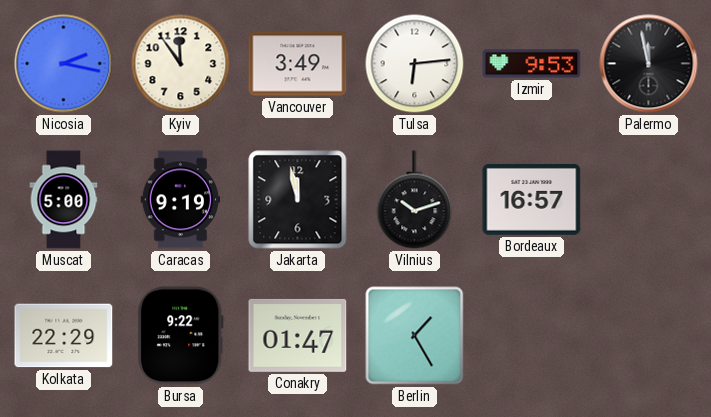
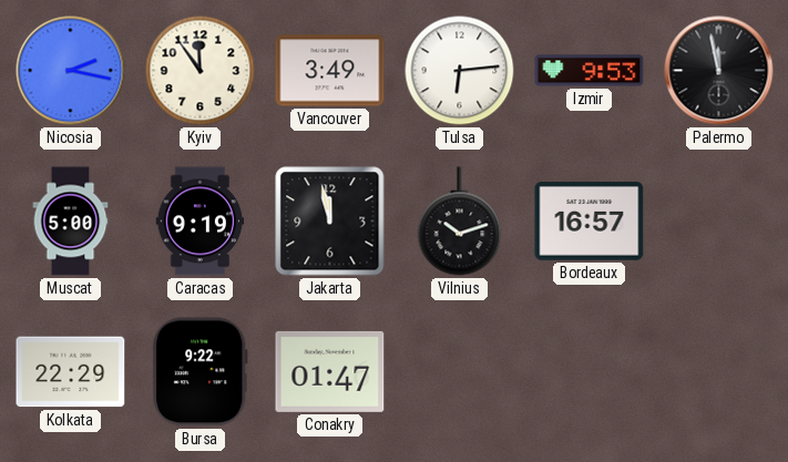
Berlin: 1:25 -> none
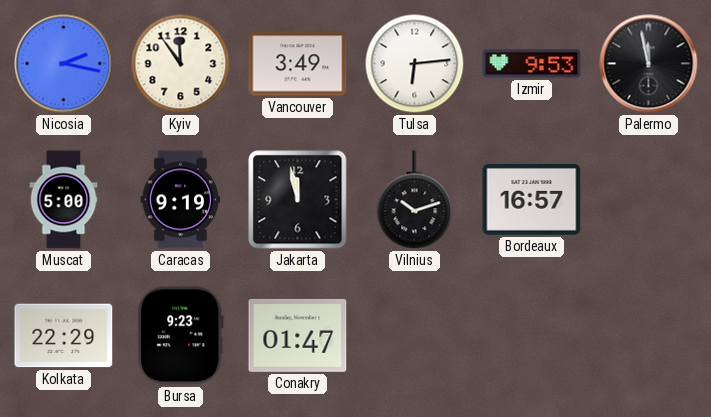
Bursa: 9:22 -> 9:23
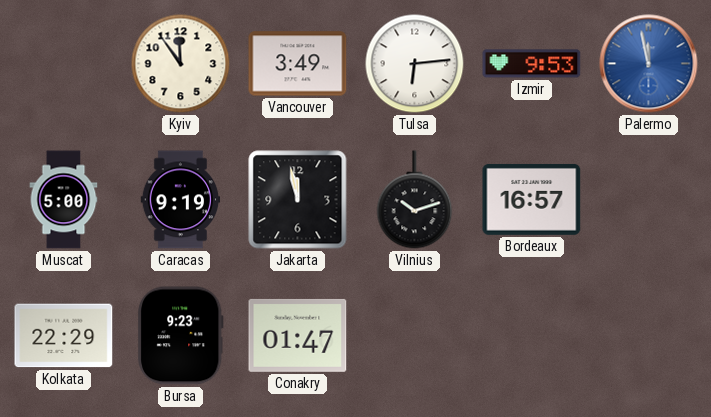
Nicosia: 2:17 -> none
Palermo dial: black -> blue
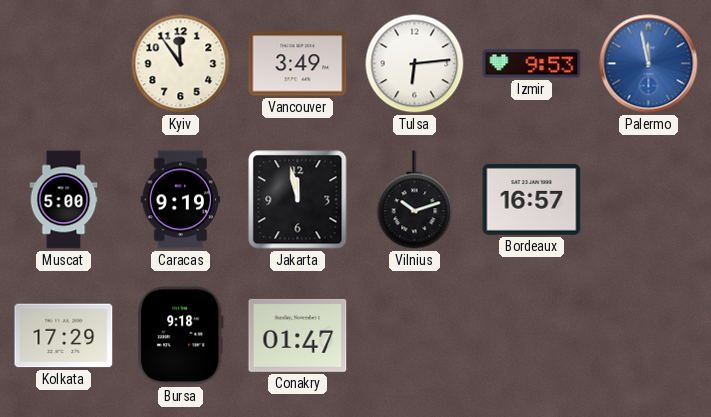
Kolkata: 22:29 -> 17:29
Bursa: 9:23 -> 9:18
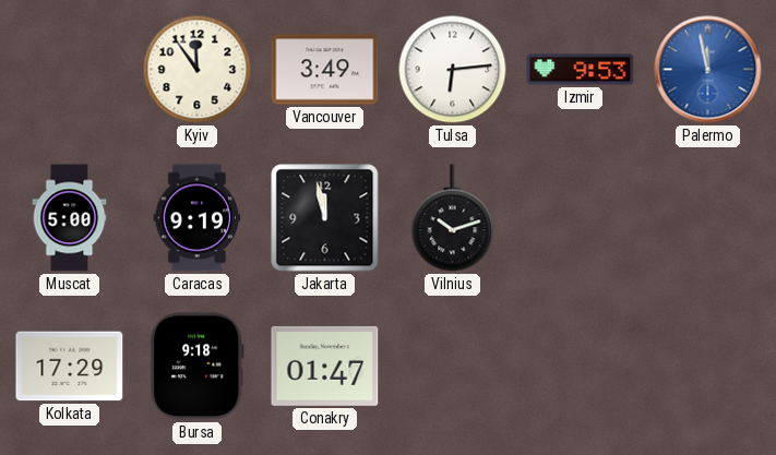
Bordeaux: 16:57 -> none
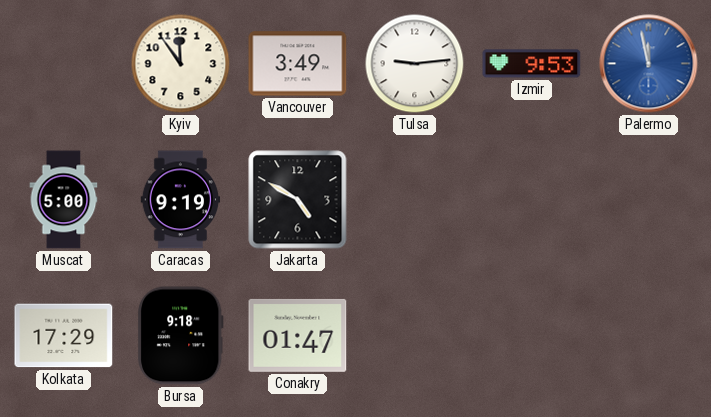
Tulsa: 6:14 -> 9:14
Jakarta: 11:58 -> 4:50
Vilnius: 10:12 -> none
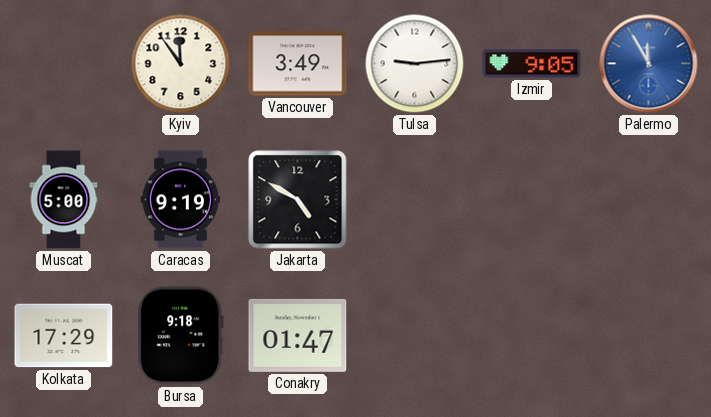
Izmir: 9:53 -> 9:05
Palermo: 11:58 -> 11:55
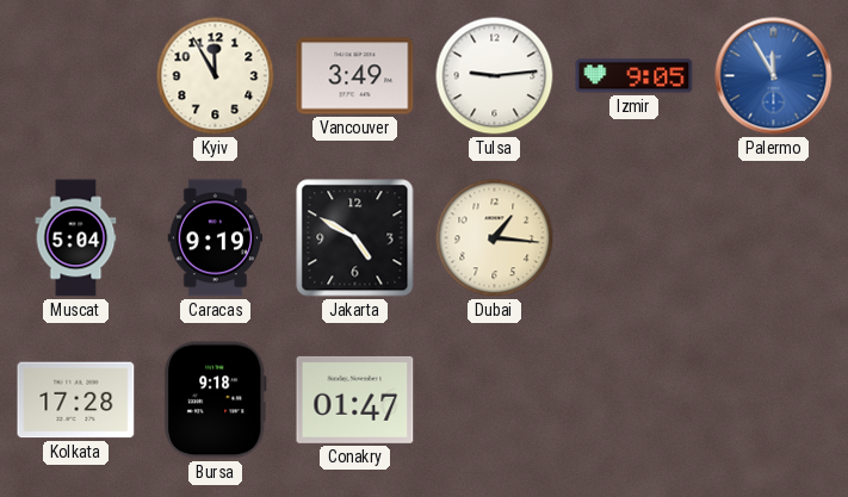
Kyiv: 11:54 -> 11:55
Muscat: 5:00 -> 5:04
Dubai: none -> 1:16
Kolkata: 17:29 -> 17:28
